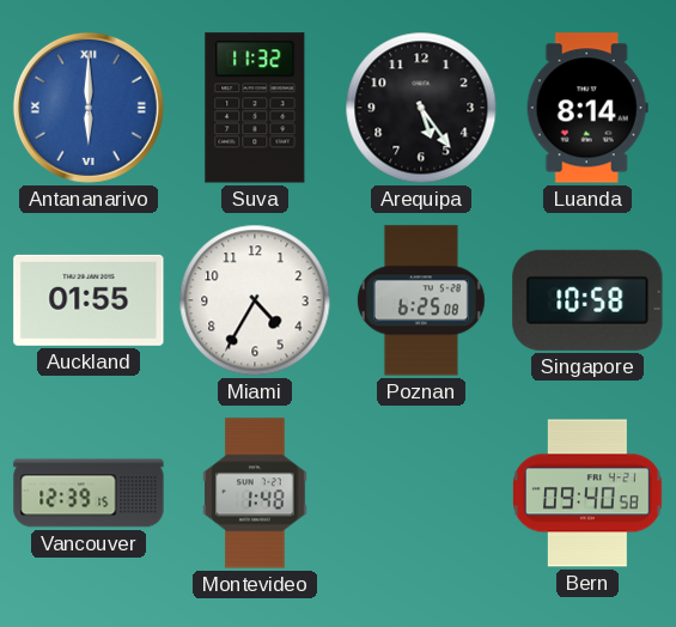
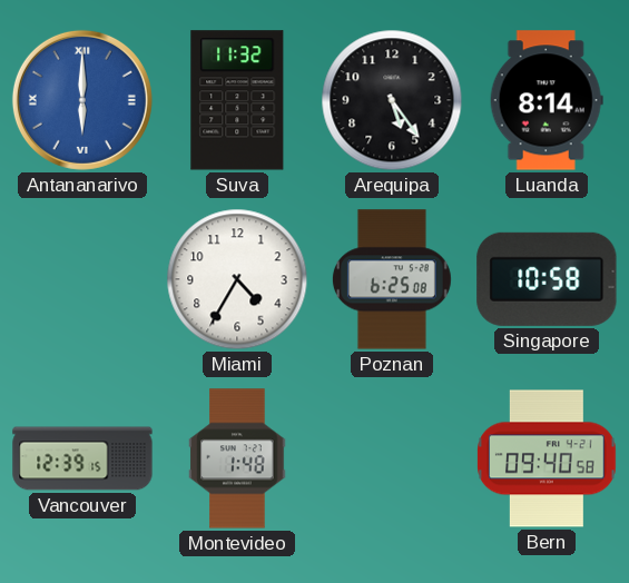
Auckland: 01:55 -> none
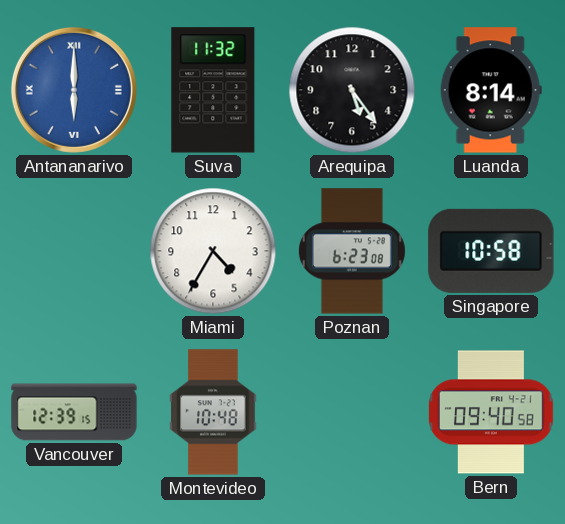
Poznan: 6:25 -> 6:23
Montevideo: 1:48 -> 10:48
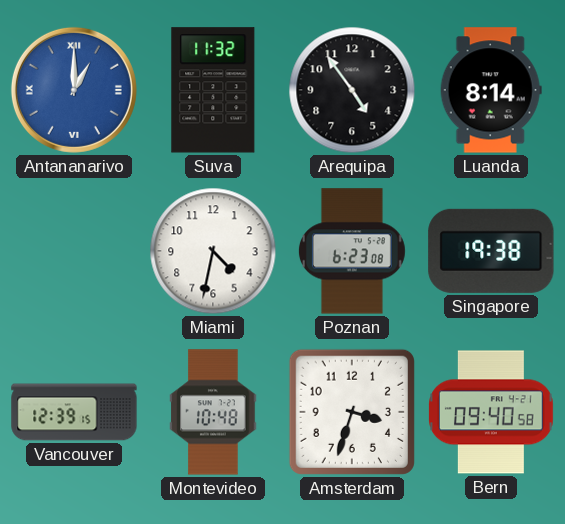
Antananarivo: 6:00 -> 1:00
Arequipa: 5:24 -> 4:54
Miami: 4:35 -> 4:32
Singapore: 10:58 -> 19:38
Amsterdam: none -> 3:33
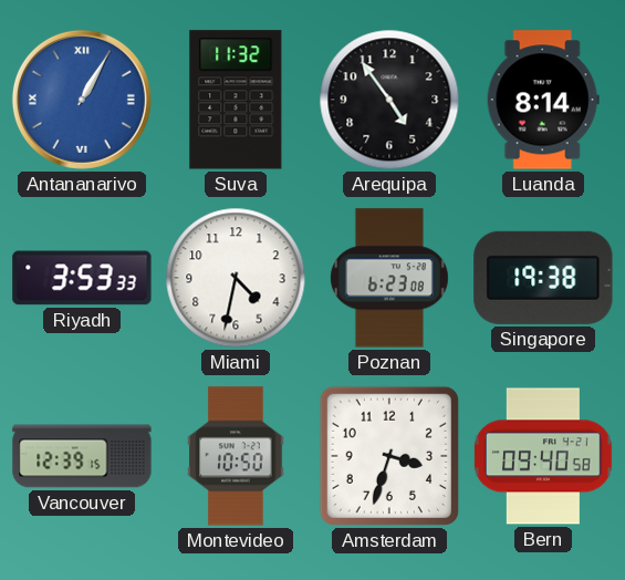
Antananarivo: 1:00 -> 1:05
Riyadh: none -> 3:53
Montevideo: 10:48 -> 10:50
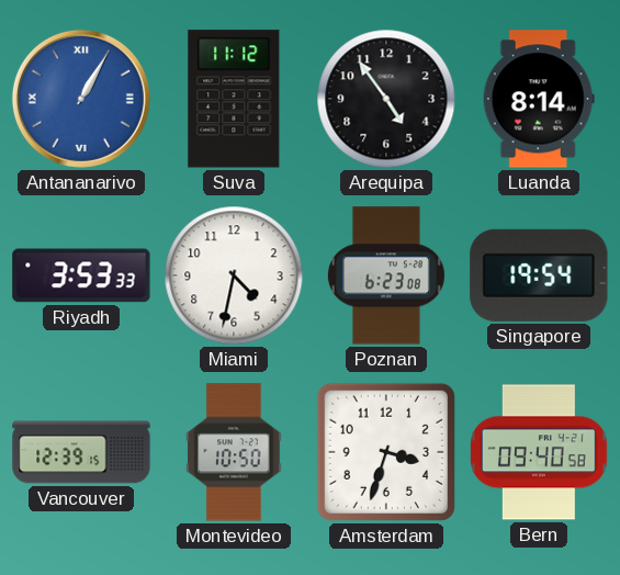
Suva: 11:32 -> 11:12
Singapore: 19:38 -> 19:54
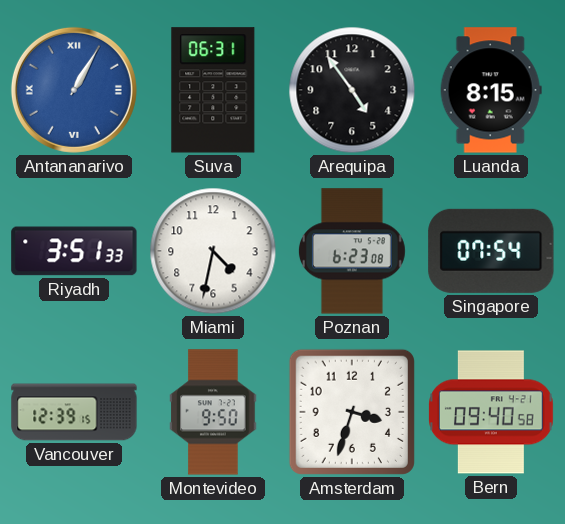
Suva: 11:12 -> 06:31
Luanda: 8:14 -> 8:15
Riyadh: 3:53 -> 3:51
Singapore: 19:54 -> 07:54
Montevideo: 10:50 -> 9:50
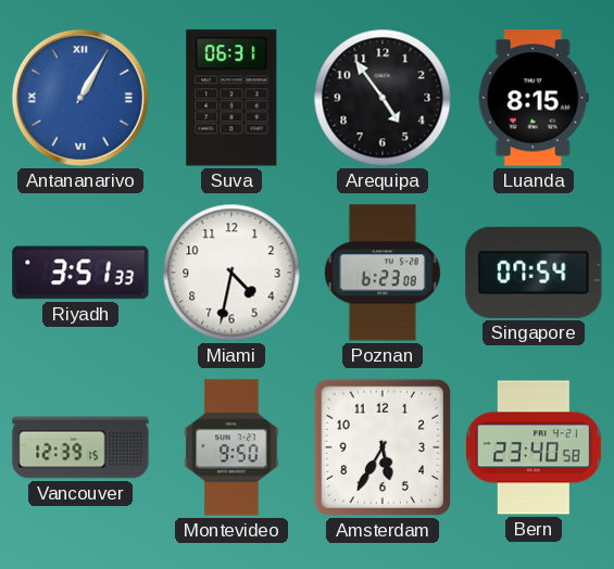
Amsterdam: 3:33 -> 5:35
Bern: 09:40 -> 23:40
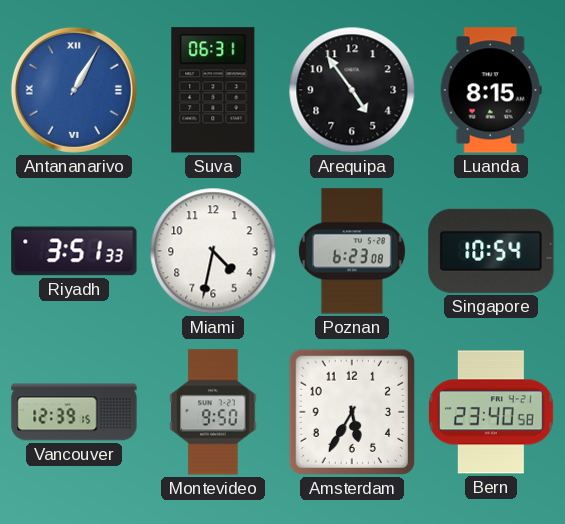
Singapore: 07:54 -> 10:54
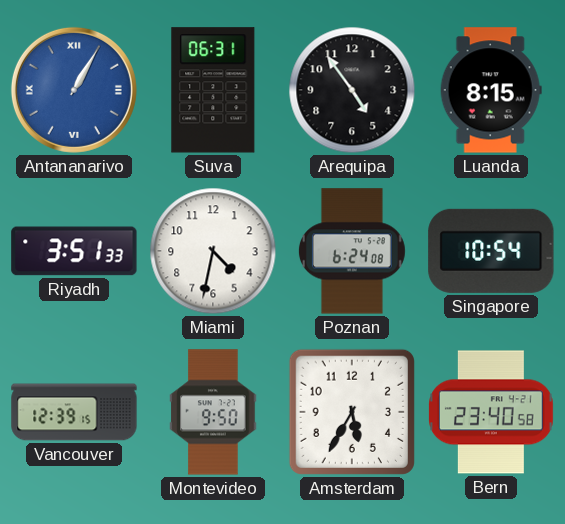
Poznan: 6:23 -> 6:24
